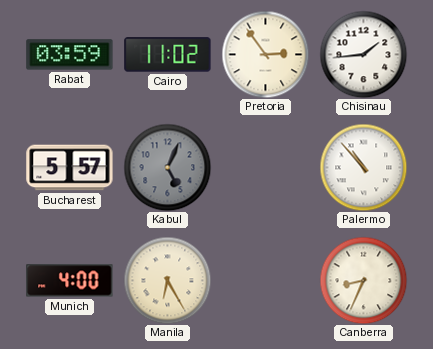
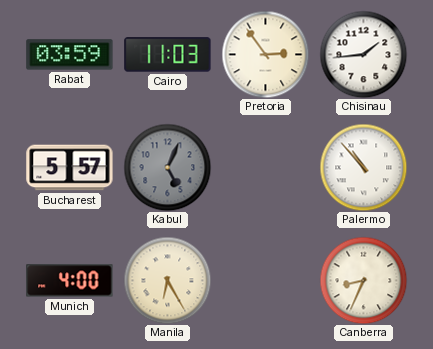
Cairo: 11:02 -> 11:03
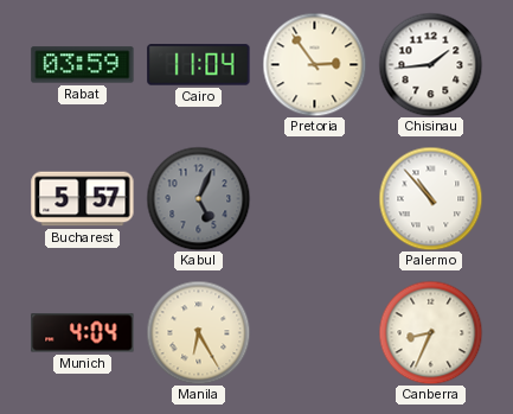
Cairo: 11:03 -> 11:04
Munich: 4:00 -> 4:04
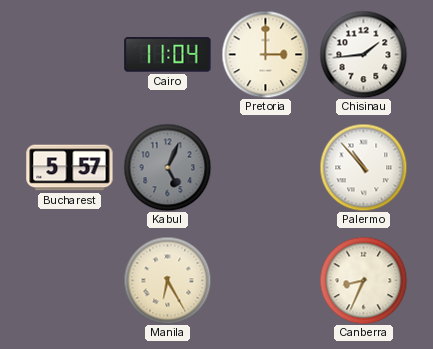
Rabat: 03:59 -> none
Pretoria: 2:54 -> 3:00
Munich: 4:04 -> none
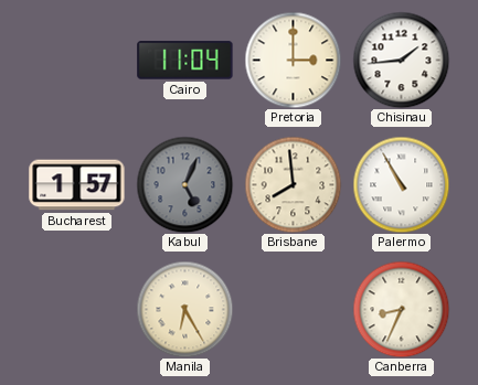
Bucharest: 5:57 -> 1:57
Brisbane: none -> 7:59
Palermo: 10:53 -> 10:55
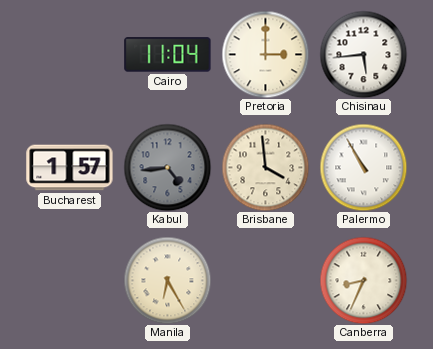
Chisinau: 1:44 -> 5:44
Kabul: 5:04 -> 4:44
Brisbane: 7:59 -> 3:59
